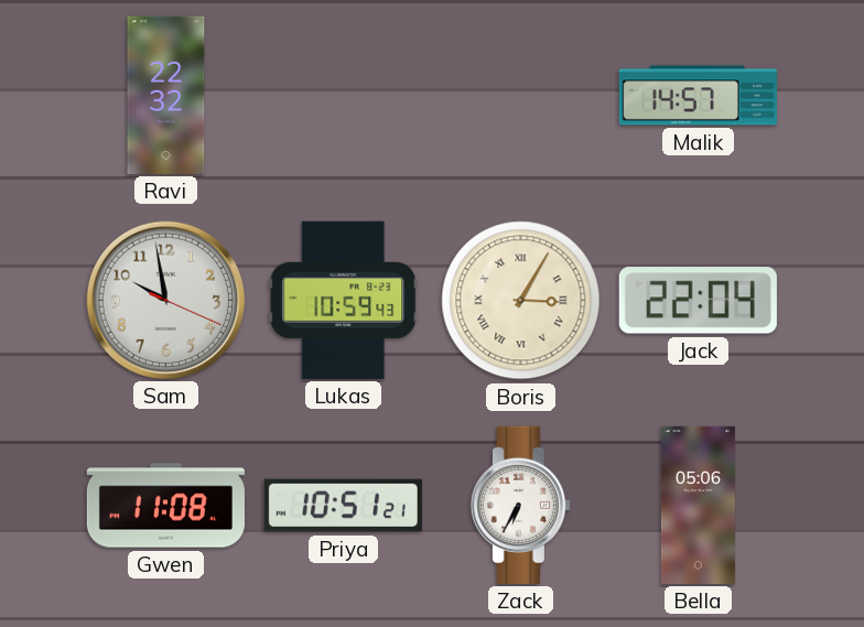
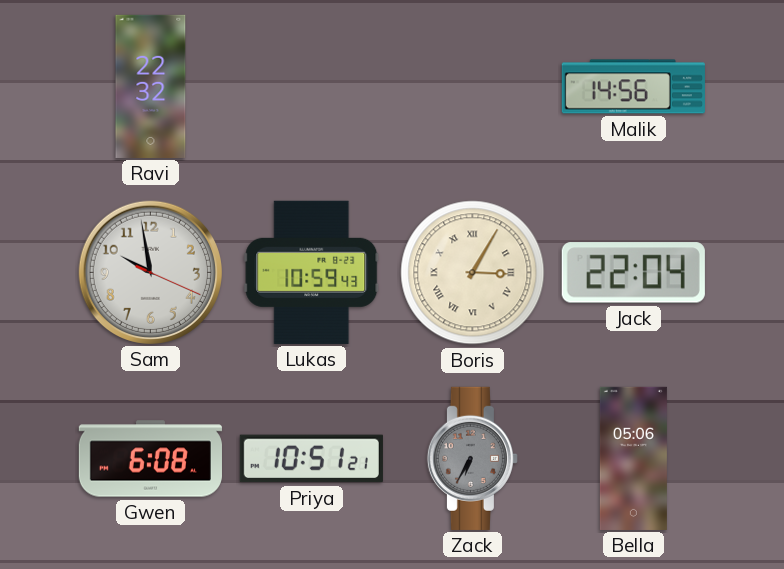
Malik: 14:57 -> 14:56
Gwen: 11:08 -> 6:08
Zack dial: white -> grey
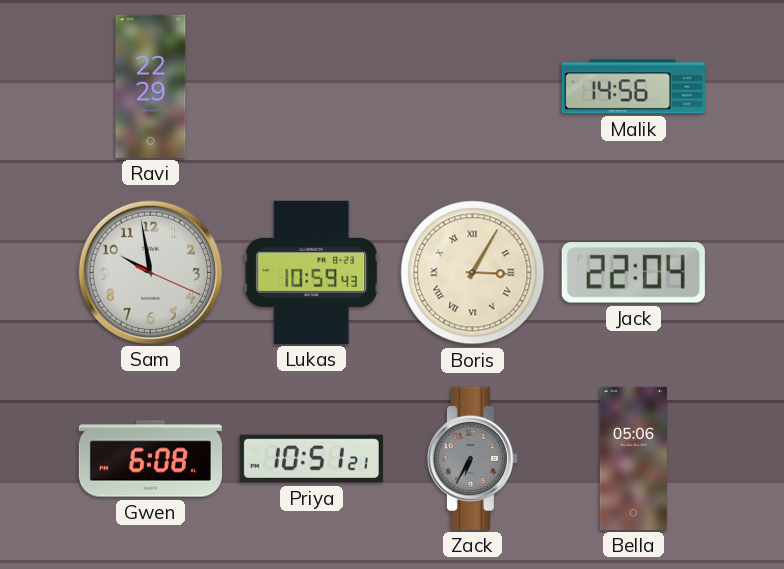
Ravi: 22:32 -> 22:29
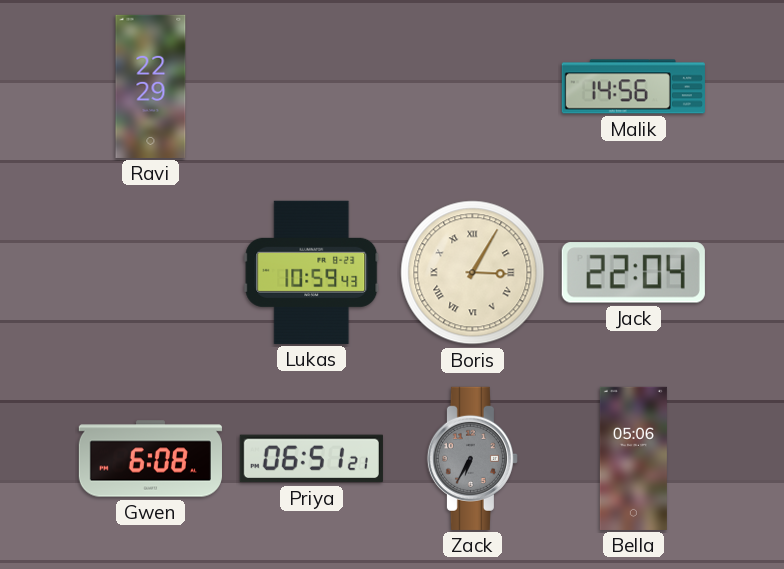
Sam: 9:58 -> none
Priya: 10:51 -> 06:51
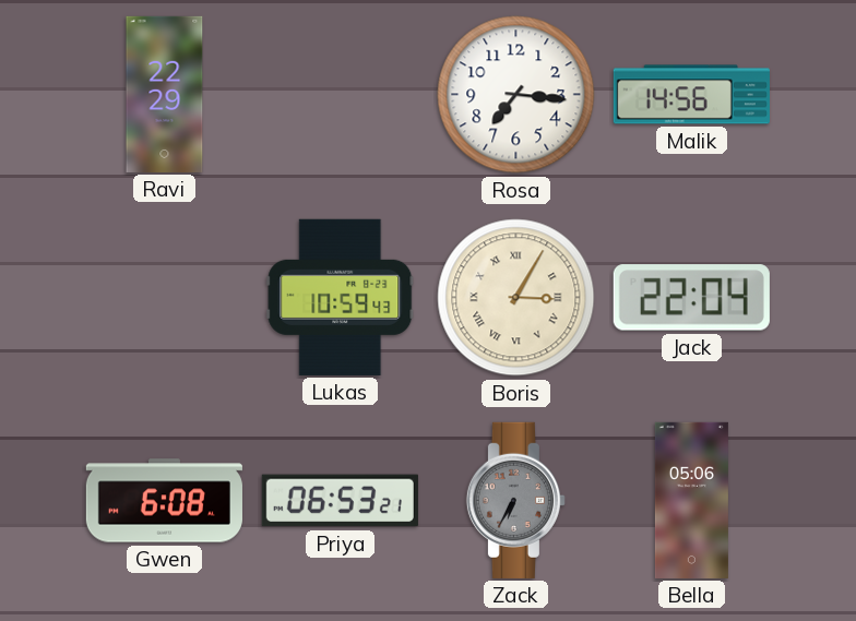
Rosa: none -> 7:16
Priya: 06:51 -> 06:53
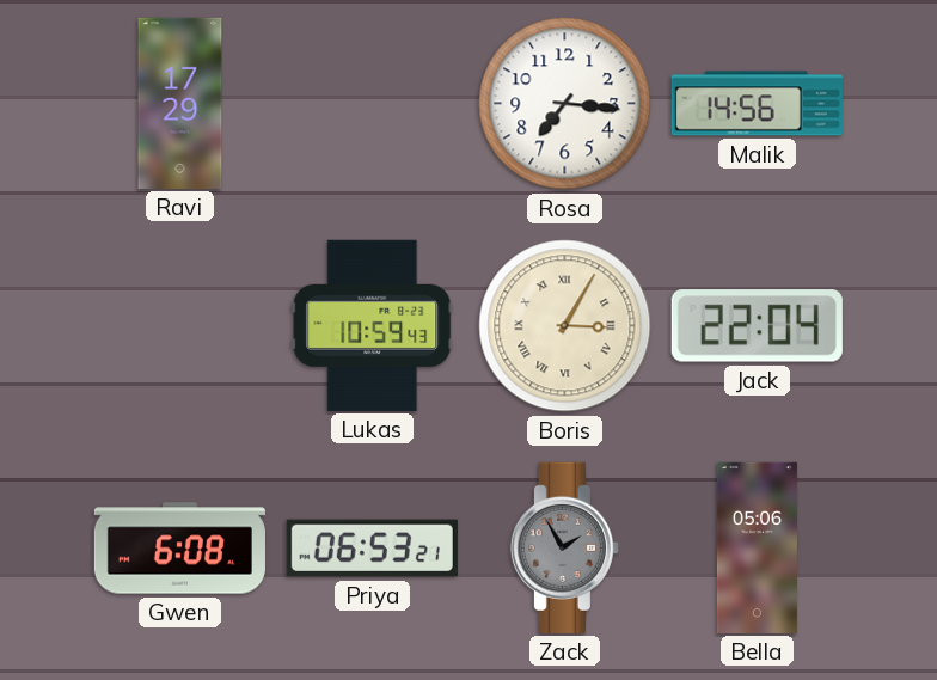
Ravi: 22:29 -> 17:29
Zack: 6:35 -> 1:55
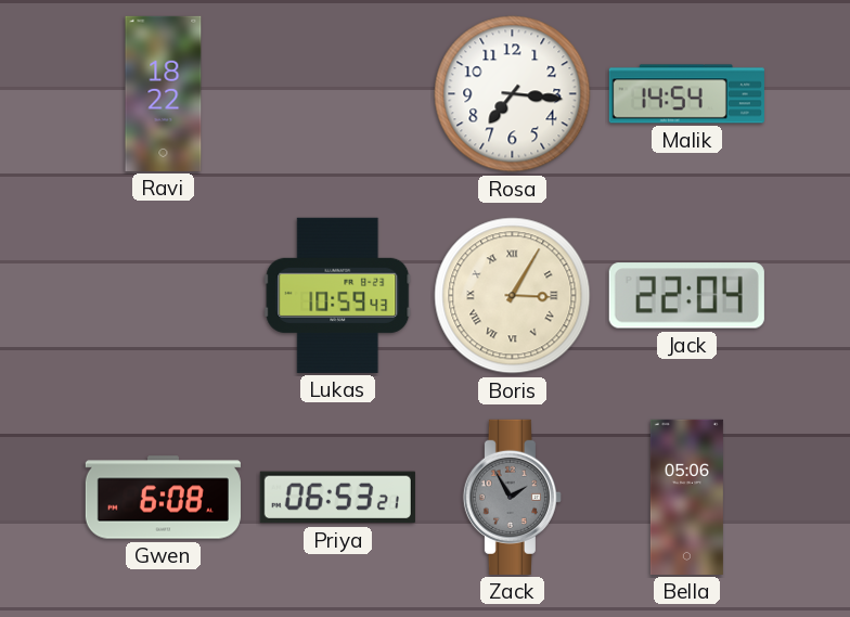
Ravi: 17:29 -> 18:22
Malik: 14:56 -> 14:54
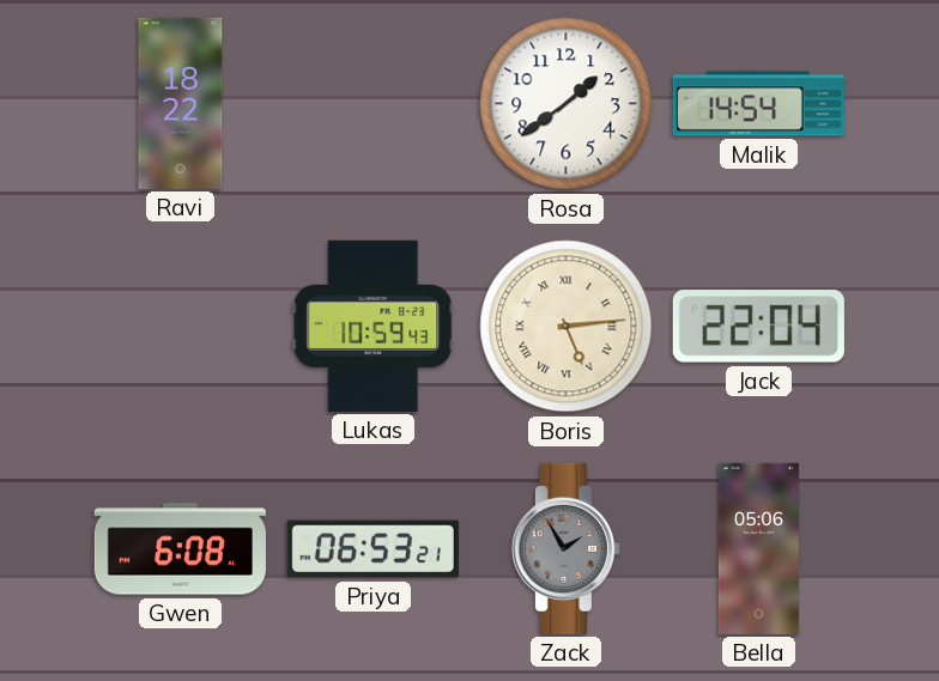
Rosa: 7:16 -> 1:39
Boris: 3:05 -> 5:14
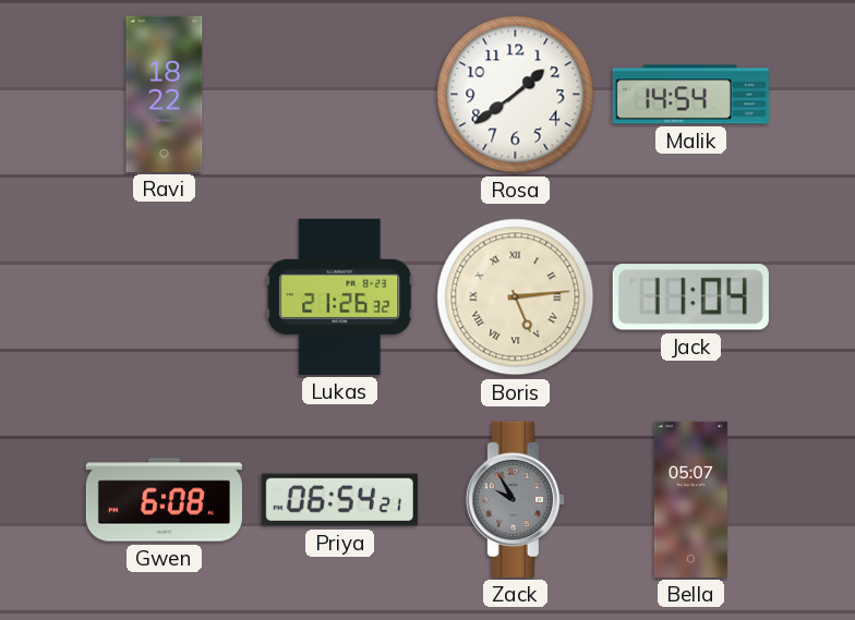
Lukas: 10:59 -> 21:26
Jack: 22:04 -> 11:04
Priya: 06:53 -> 06:54
Zack: 1:55 -> 9:55
Bella: 05:06 -> 05:07
